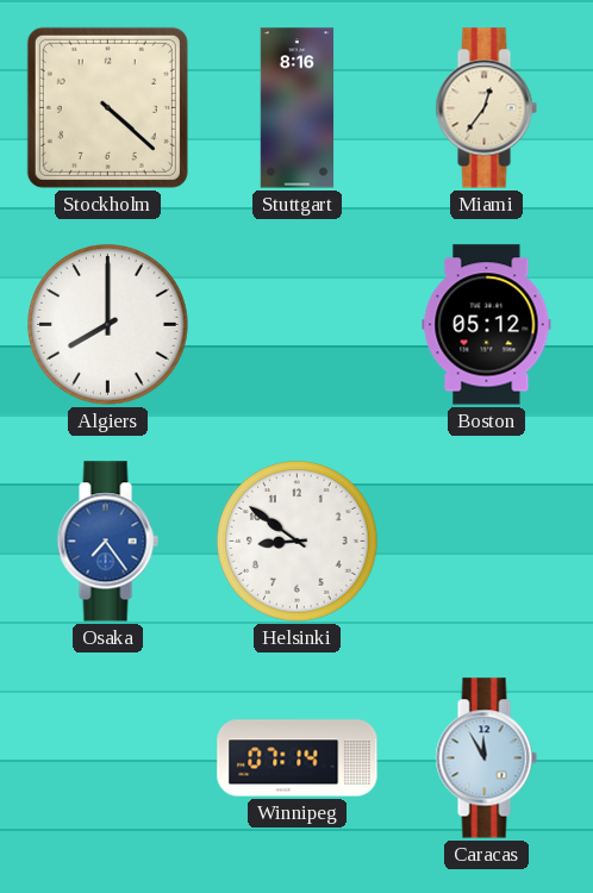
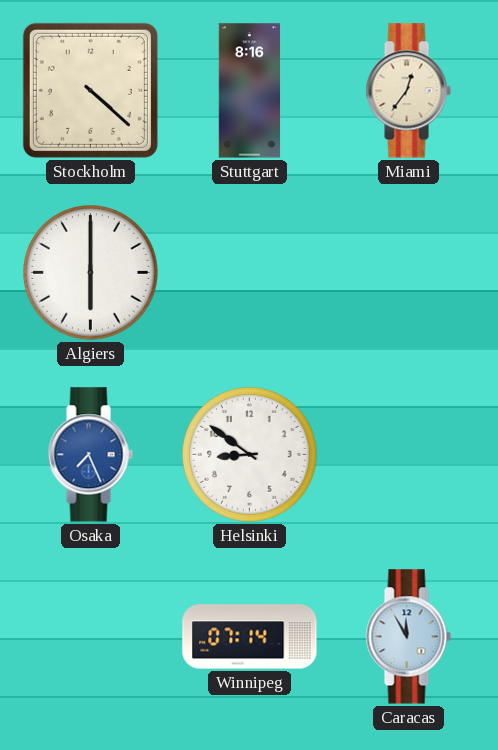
Algiers: 8:00 -> 6:00
Boston: 05:12 -> none
Osaka: 7:24 -> 7:26
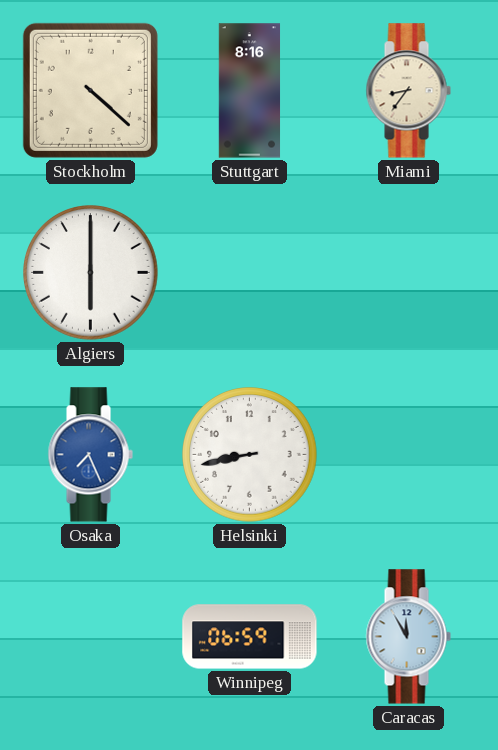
Miami: 12:36 -> 8:36
Helsinki: 8:51 -> 8:43
Winnipeg: 07:14 -> 06:59
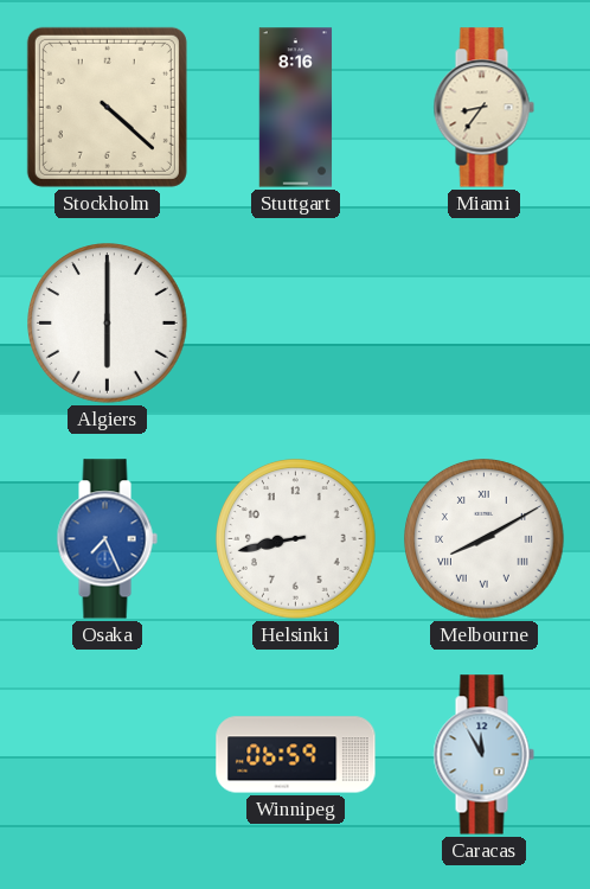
Melbourne: none -> 8:10
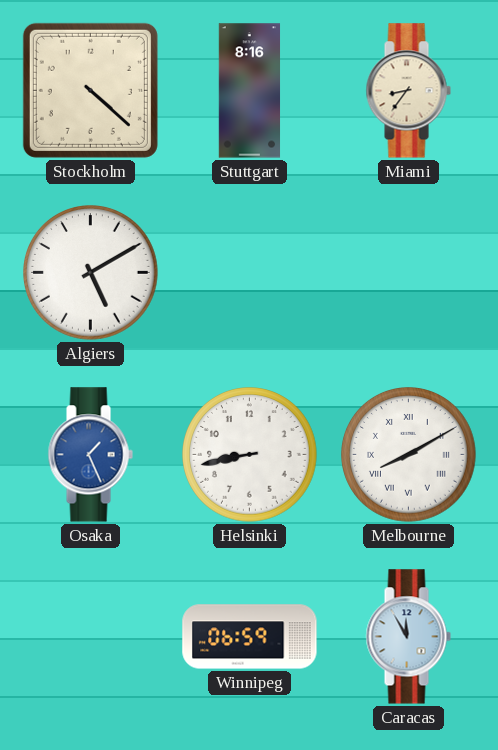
Algiers: 6:00 -> 5:10
Osaka: 7:26 -> 1:26
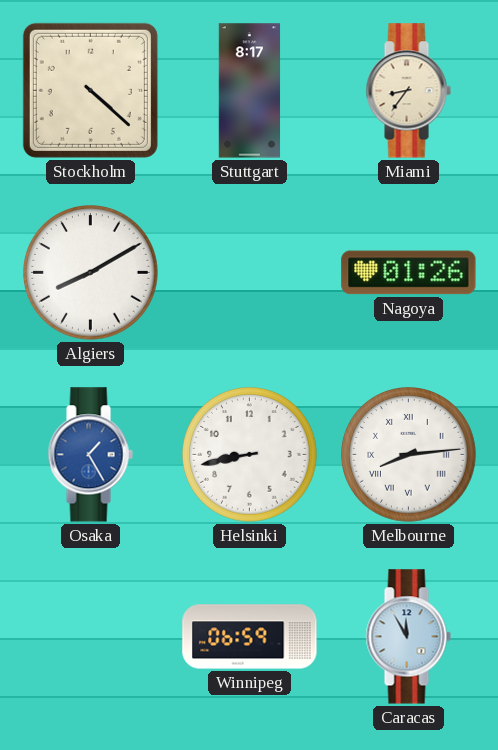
Stuttgart: 8:16 -> 8:17
Algiers: 5:10 -> 8:10
Nagoya: none -> 01:26
Osaka: 1:26 -> 1:25
Melbourne: 8:10 -> 8:14
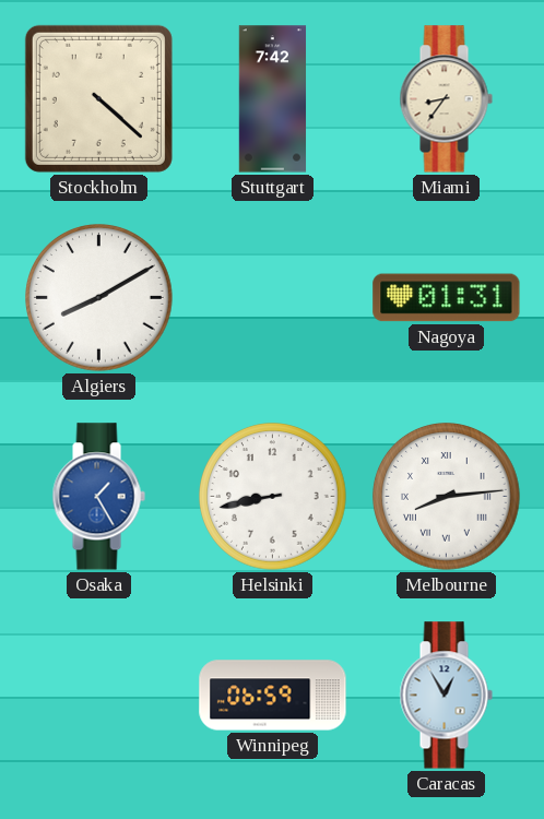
Stuttgart: 8:17 -> 7:42
Nagoya: 01:26 -> 01:31
Caracas: 11:55 -> 12:55
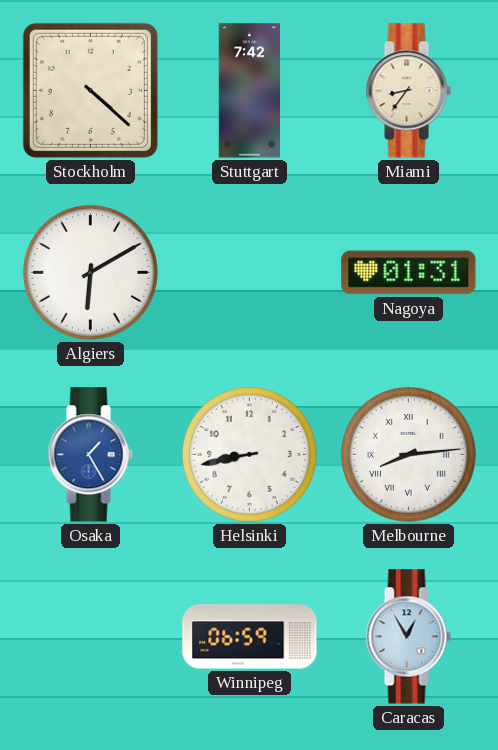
Algiers: 8:10 -> 6:10
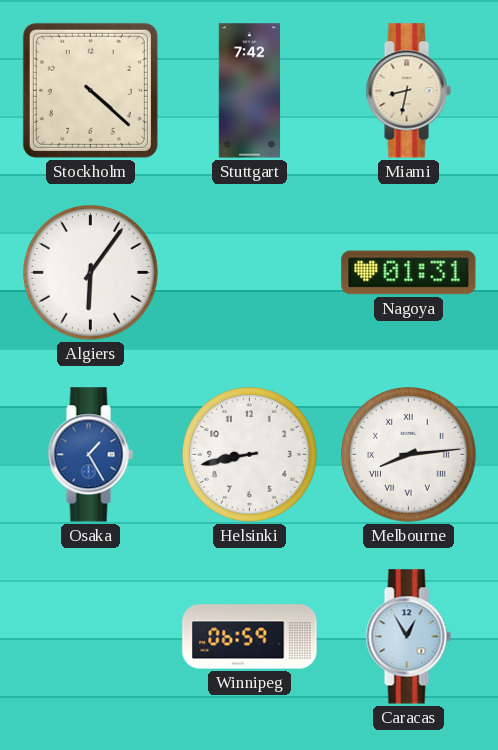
Miami: 8:36 -> 8:32
Algiers: 6:10 -> 6:06
